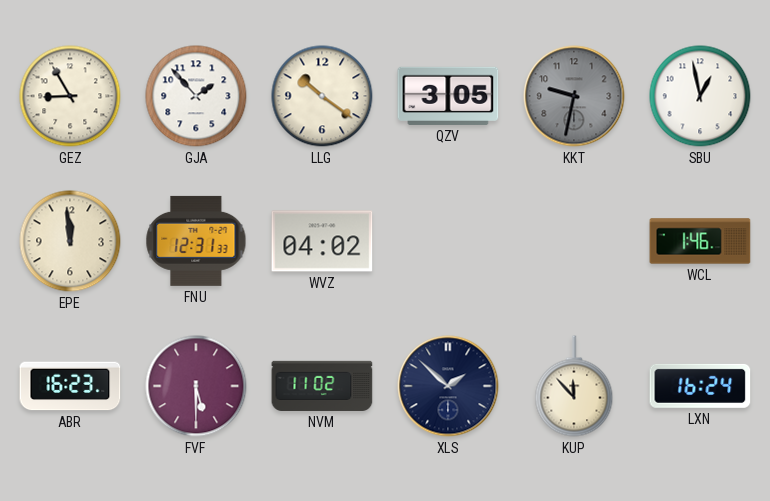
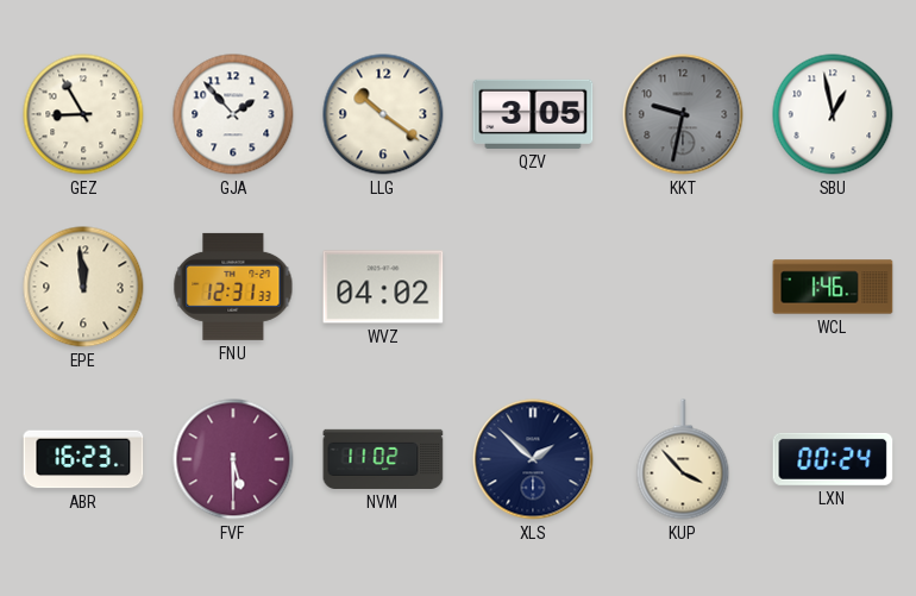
KUP: 11:53 -> 3:53
LXN: 16:24 -> 00:24
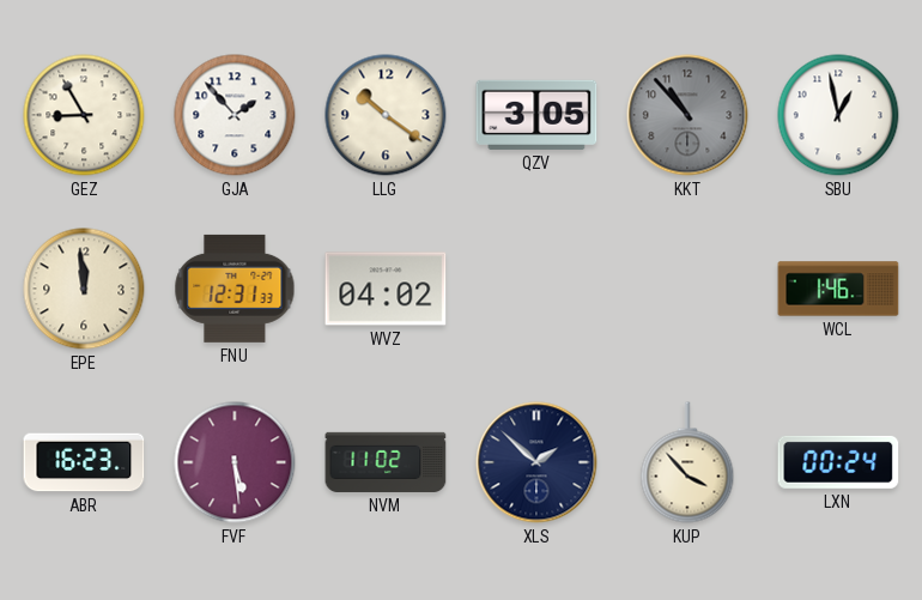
KKT: 9:32 -> 10:53
FVF: 5:30 -> 5:29
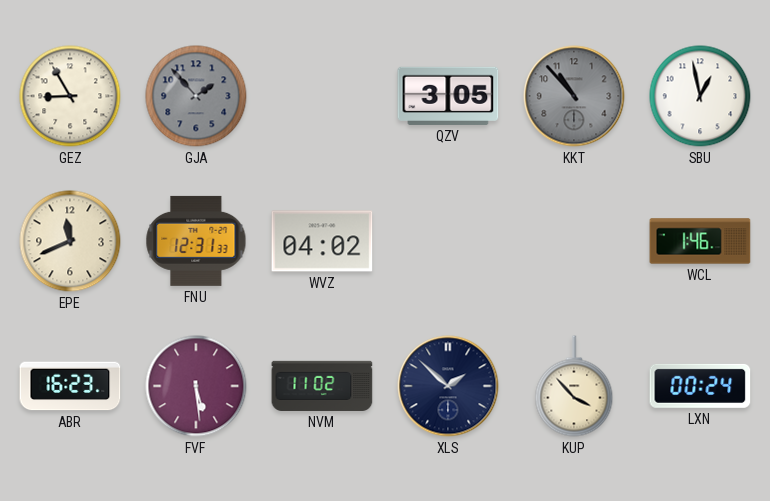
GJA dial: white -> grey
LLG: 10:21 -> none
EPE: 11:59 -> 11:41
